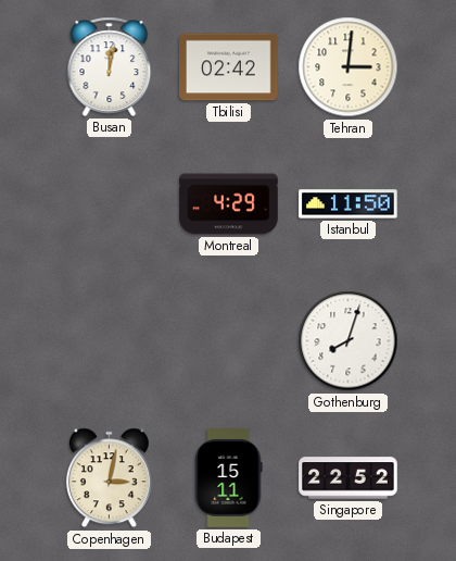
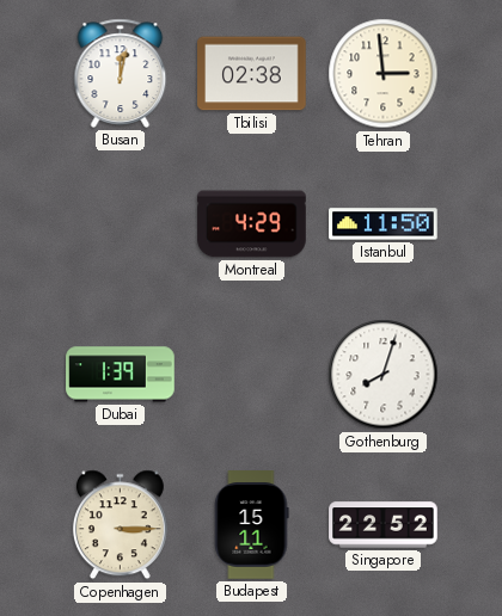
Tbilisi: 02:42 -> 02:38
Tehran: 3:01 -> 2:59
Dubai: none -> 1:39
Copenhagen: 3:02 -> 3:15
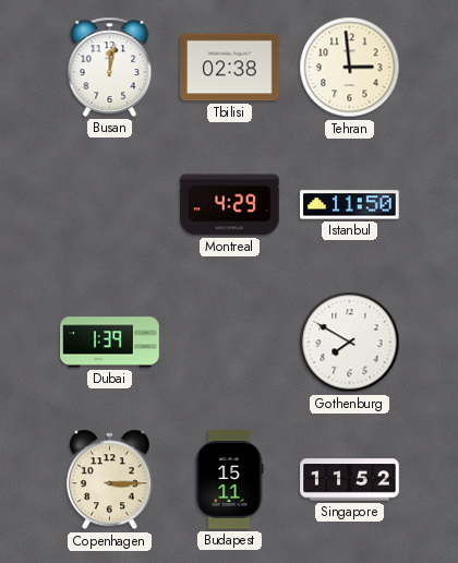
Gothenburg: 8:03 -> 7:50
Singapore: 22:52 -> 11:52
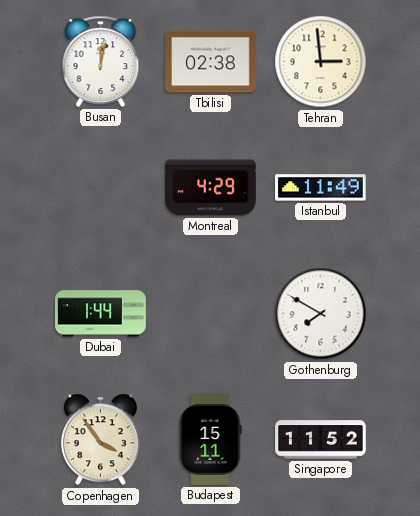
Istanbul: 11:50 -> 11:49
Dubai: 1:39 -> 1:44
Copenhagen: 3:15 -> 3:54
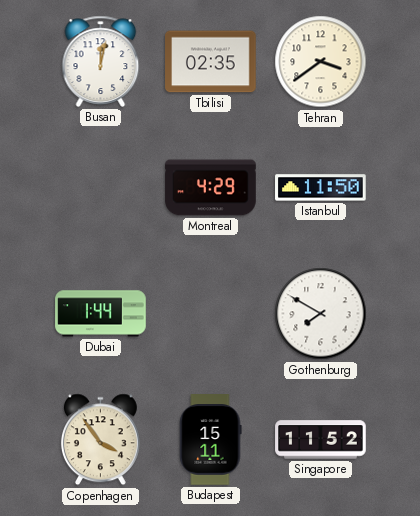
Tbilisi: 02:38 -> 02:35
Tehran: 2:59 -> 3:39
Istanbul: 11:49 -> 11:50
